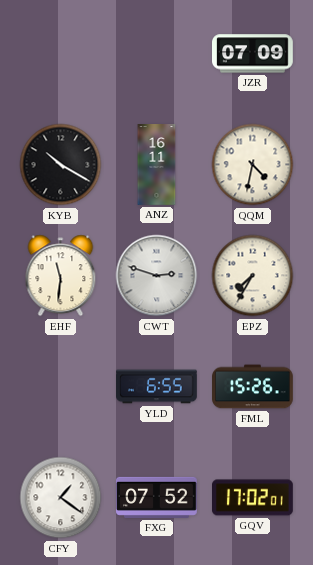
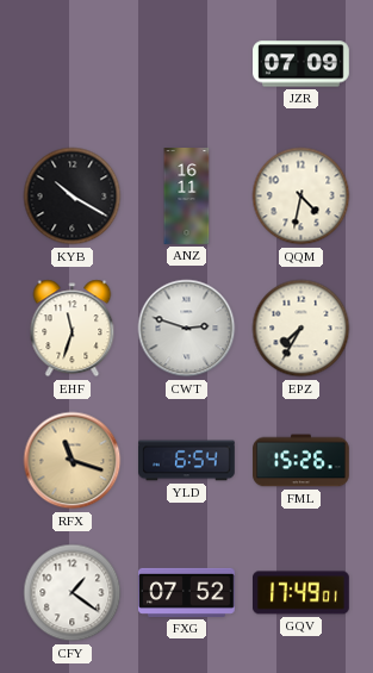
EHF: 11:31 -> 11:33
RFX: none -> 11:18
YLD: 6:55 -> 6:54
GQV: 17:02 -> 17:49
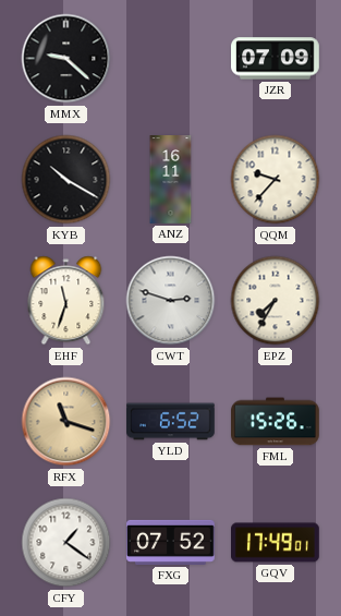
MMX: none -> 9:22
QQM: 4:32 -> 9:37
YLD: 6:54 -> 6:52
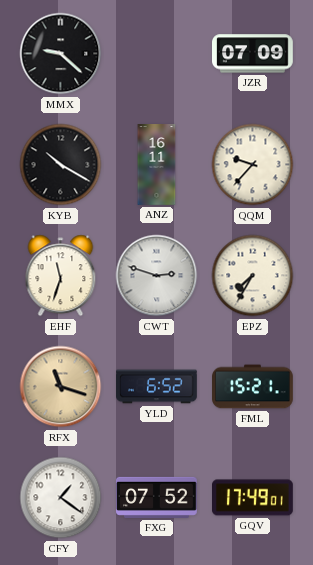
FML: 15:26 -> 15:21
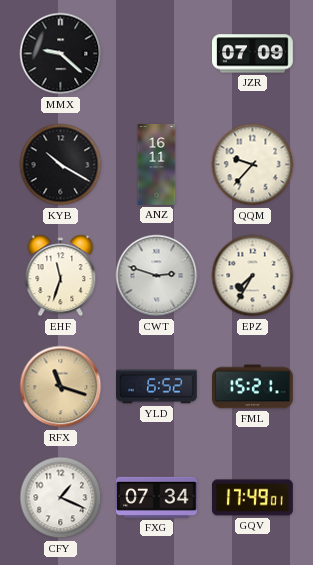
CFY: 1:21 -> 1:19
FXG: 07:52 -> 07:34
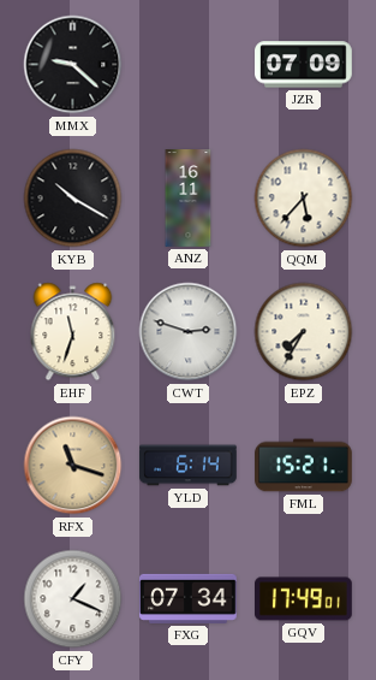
QQM: 9:37 -> 5:37
YLD: 6:52 -> 6:14
